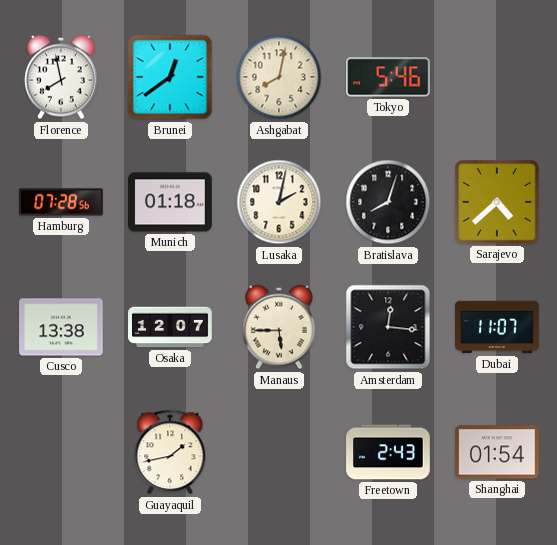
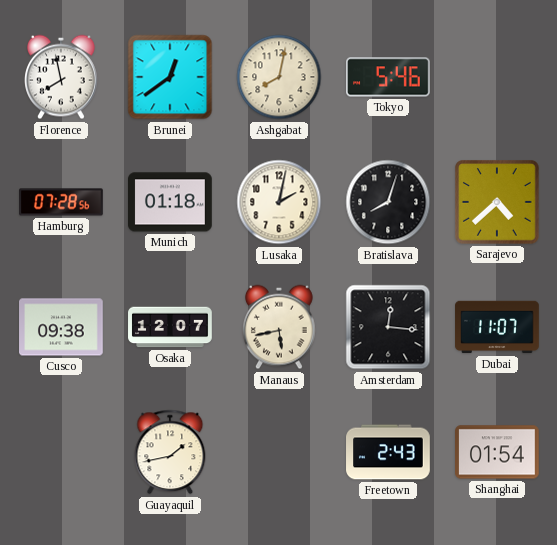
Cusco: 13:38 -> 09:38
Manaus: 5:45 -> 5:43
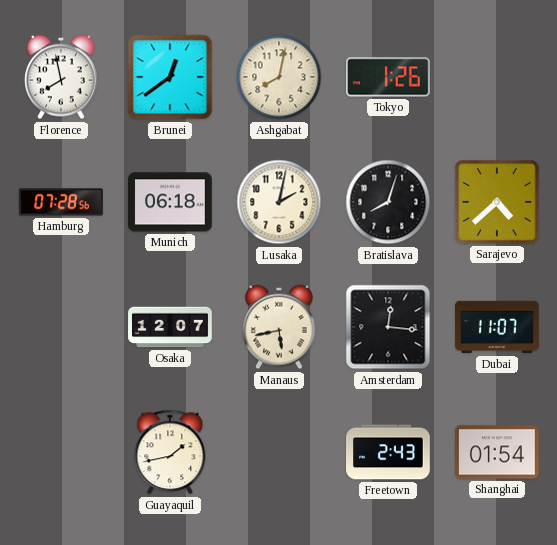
Tokyo: 5:46 -> 1:26
Munich: 01:18 -> 06:18
Cusco: 09:38 -> none
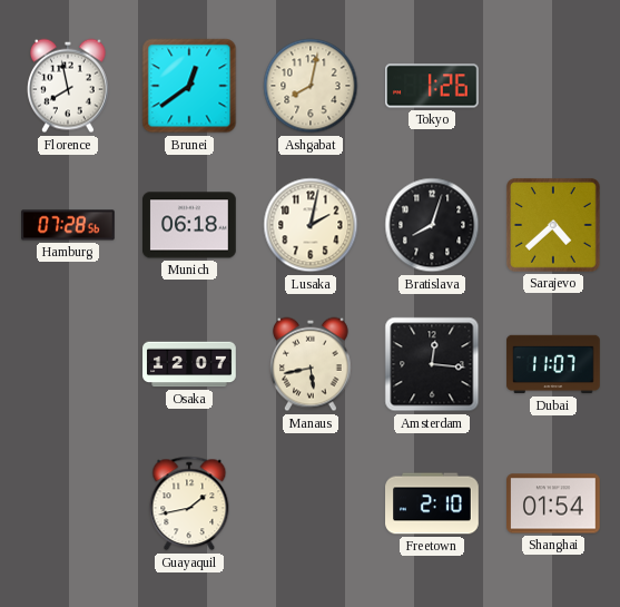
Freetown: 2:43 -> 2:10
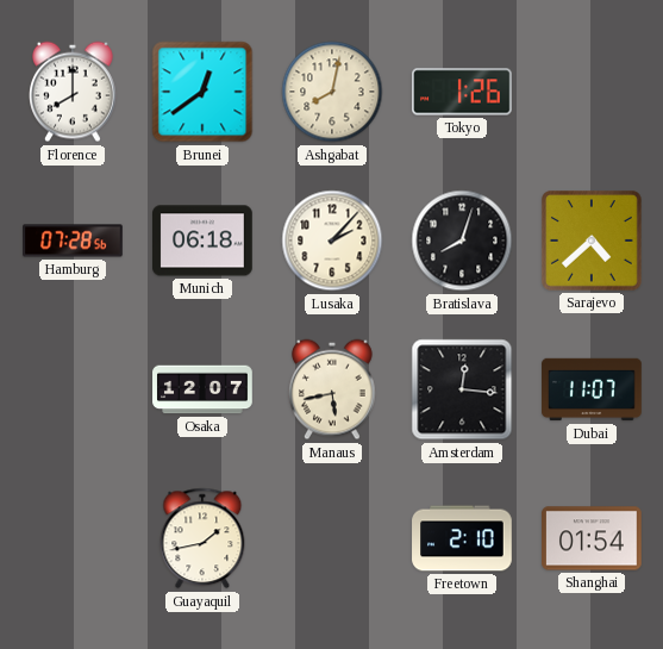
Florence: 7:58 -> 8:00
Lusaka: 2:02 -> 2:07
